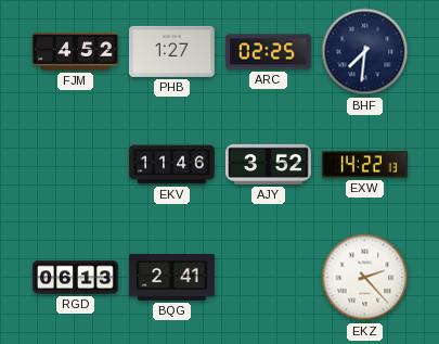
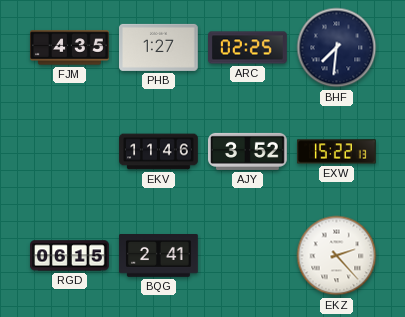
FJM: 4:52 -> 4:35
EXW: 14:22 -> 15:22
RGD: 06:13 -> 06:15
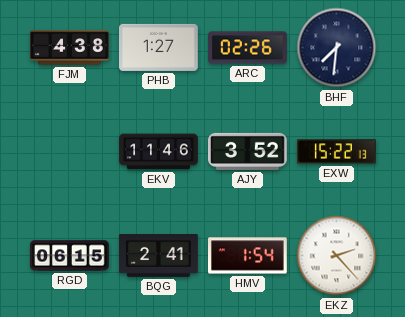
FJM: 4:35 -> 4:38
ARC: 02:25 -> 02:26
HMV: none -> 1:54
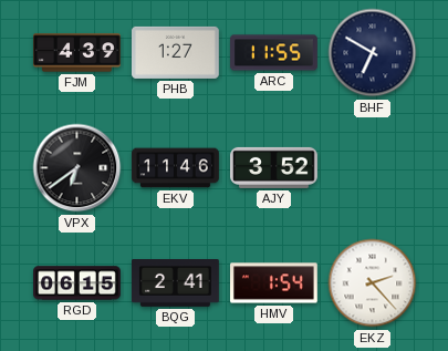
FJM: 4:38 -> 4:39
ARC: 02:26 -> 11:55
BHF: 7:31 -> 6:50
VPX: none -> 6:39
EXW: 15:22 -> none
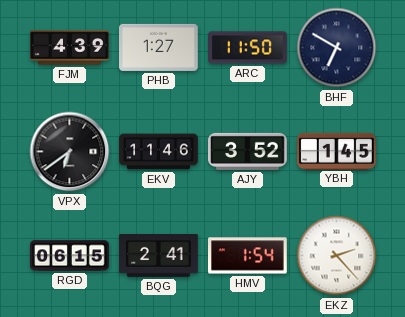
ARC: 11:55 -> 11:50
YBH: none -> 1:45
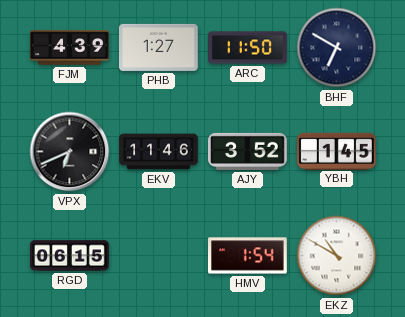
VPX: 6:39 -> 6:41
BQG: 2:41 -> none
EKZ: 2:23 -> 10:50
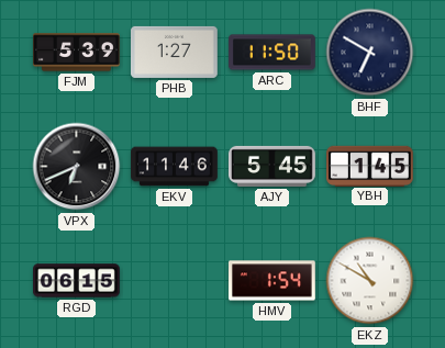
FJM: 4:39 -> 5:39
AJY: 3:52 -> 5:45
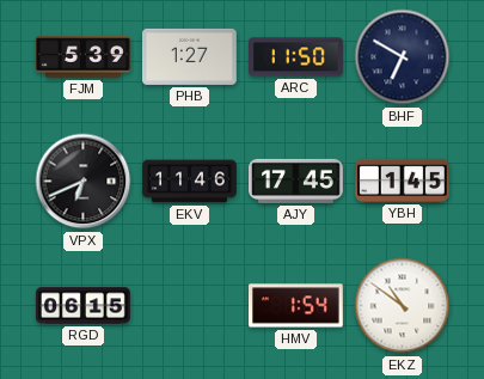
AJY: 5:45 -> 17:45
EKZ: 10:50 -> 10:51
